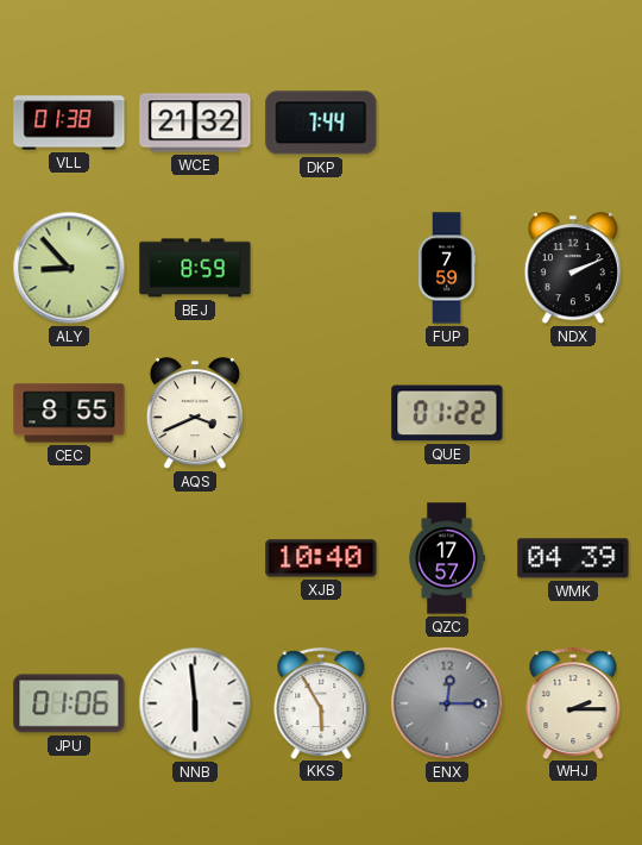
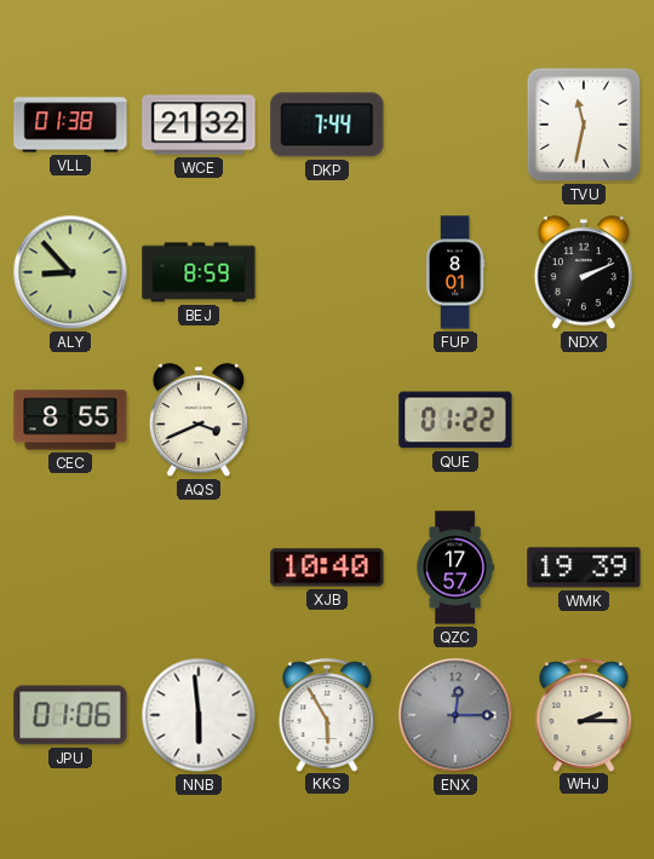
TVU: none -> 11:32
FUP: 7:59 -> 8:01
WMK: 04:39 -> 19:39
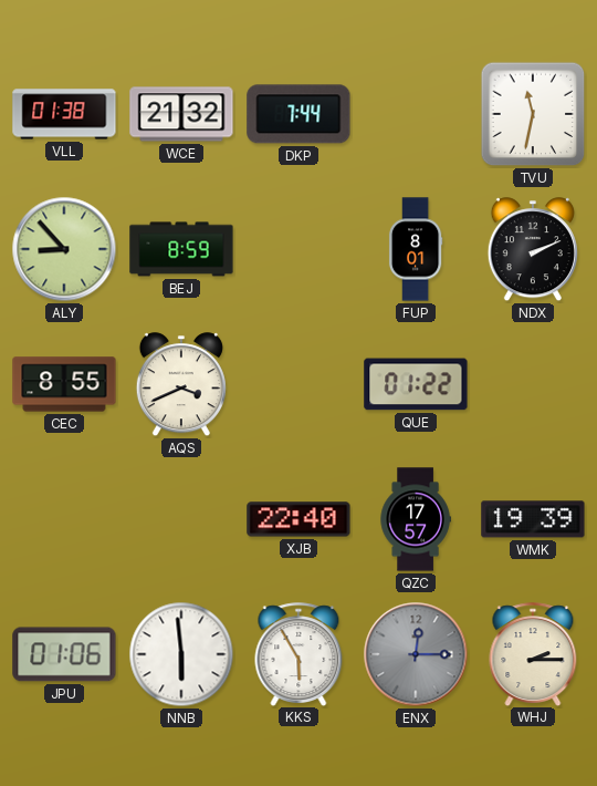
XJB: 10:40 -> 22:40
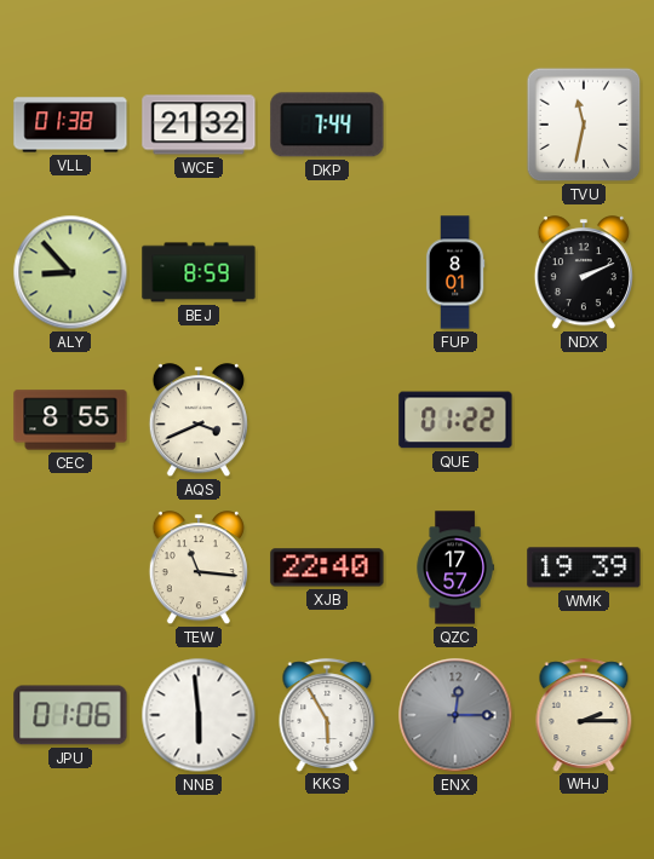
TEW: none -> 11:16
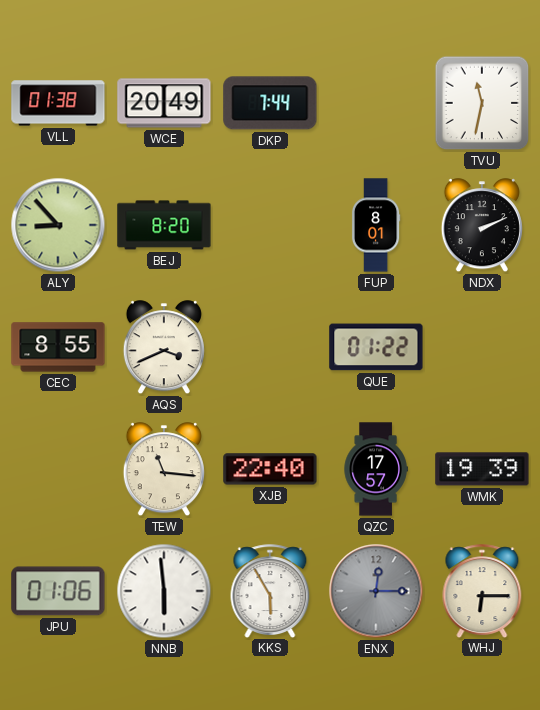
WCE: 21:32 -> 20:49
BEJ: 8:59 -> 8:20
WHJ: 2:15 -> 6:15
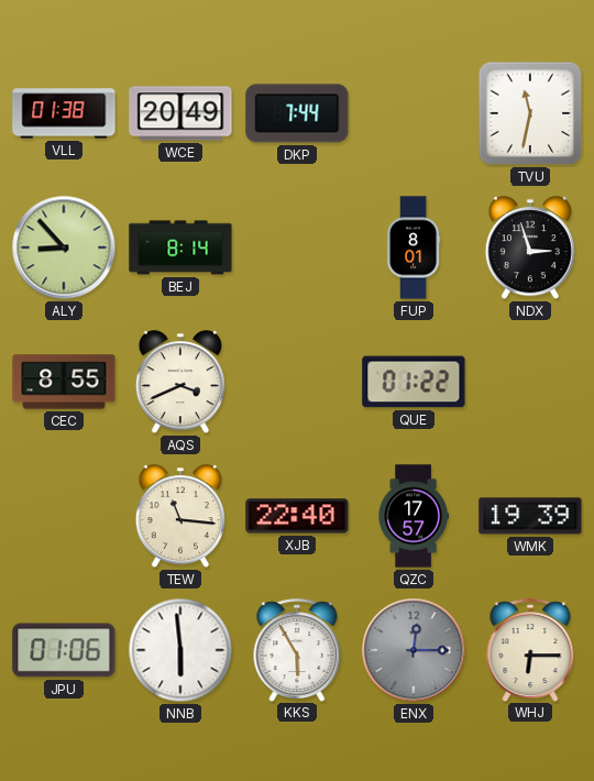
BEJ: 8:20 -> 8:14
NDX: 2:11 -> 2:57
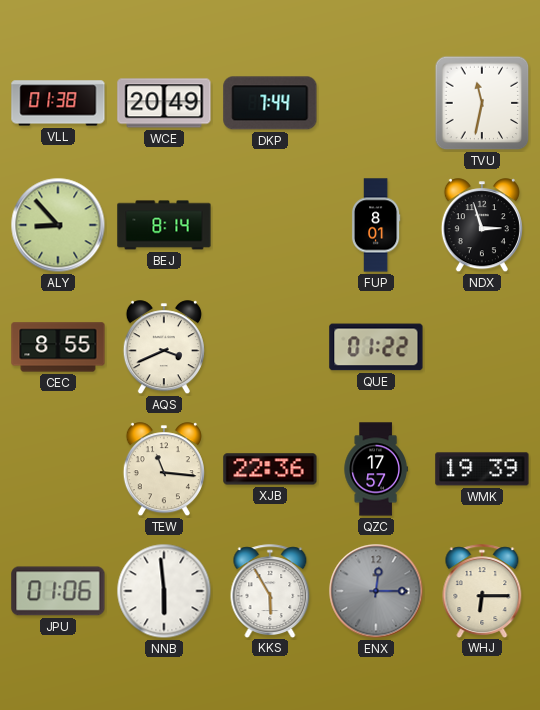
XJB: 22:40 -> 22:36
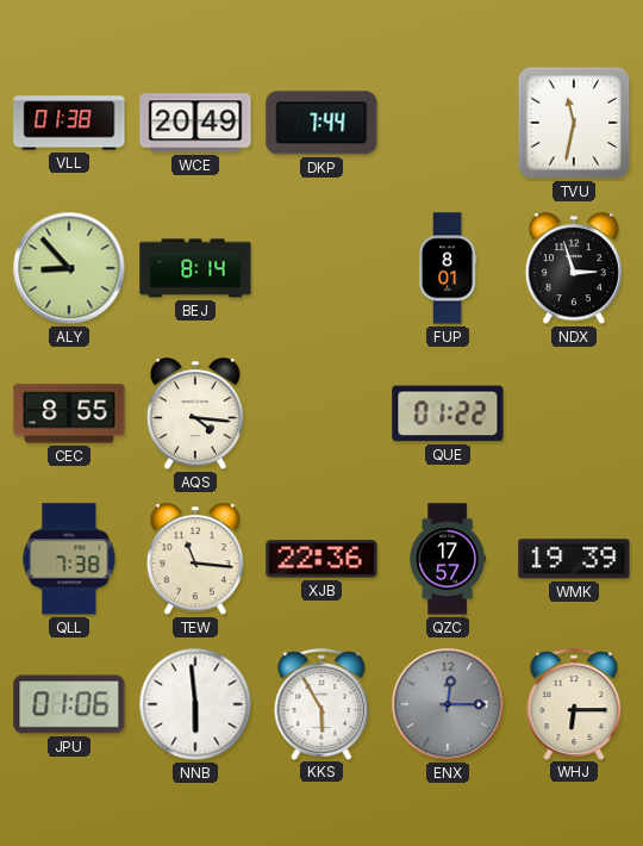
AQS: 3:41 -> 4:16
QLL: none -> 7:38
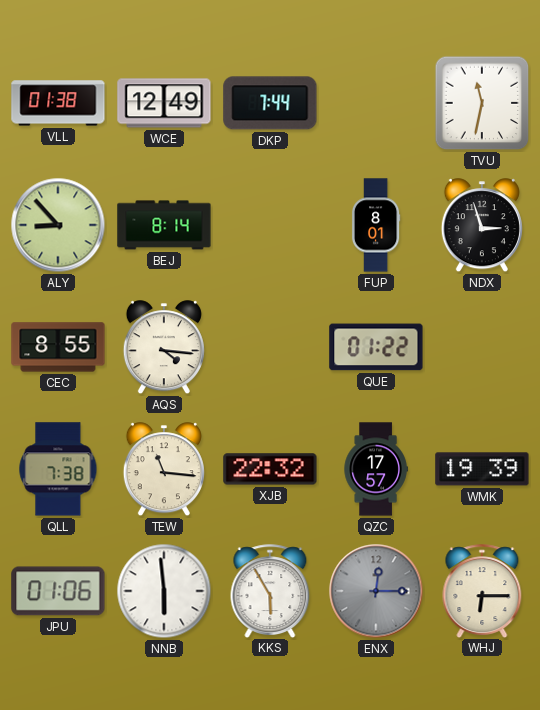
WCE: 20:49 -> 12:49
XJB: 22:36 -> 22:32
